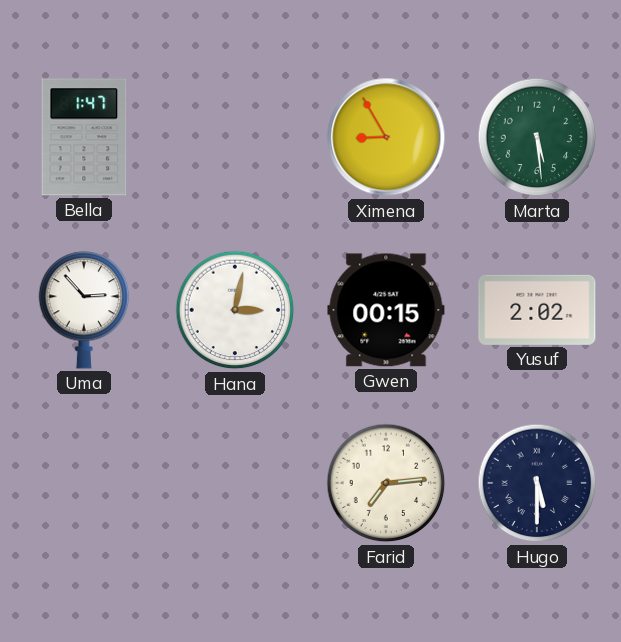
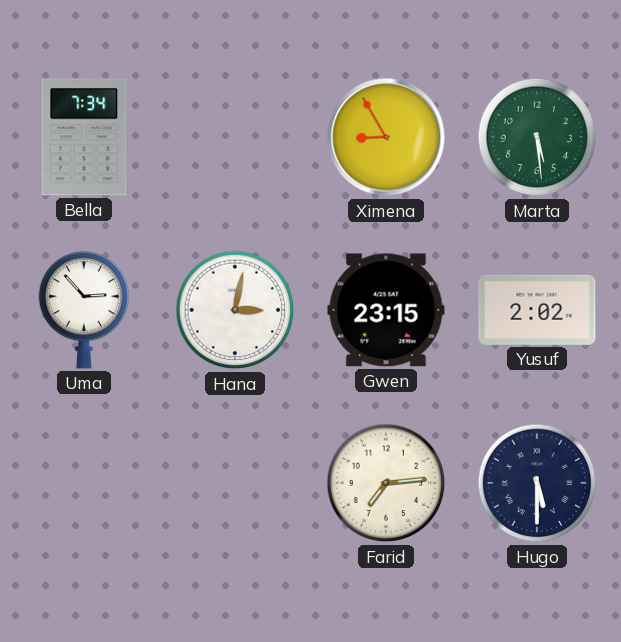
Bella: 1:47 -> 7:34
Gwen: 00:15 -> 23:15
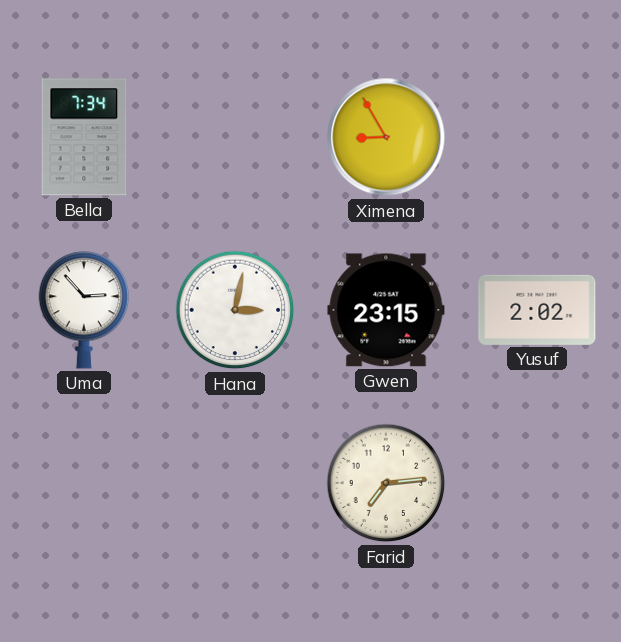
Marta: 5:29 -> none
Hugo: 5:30 -> none
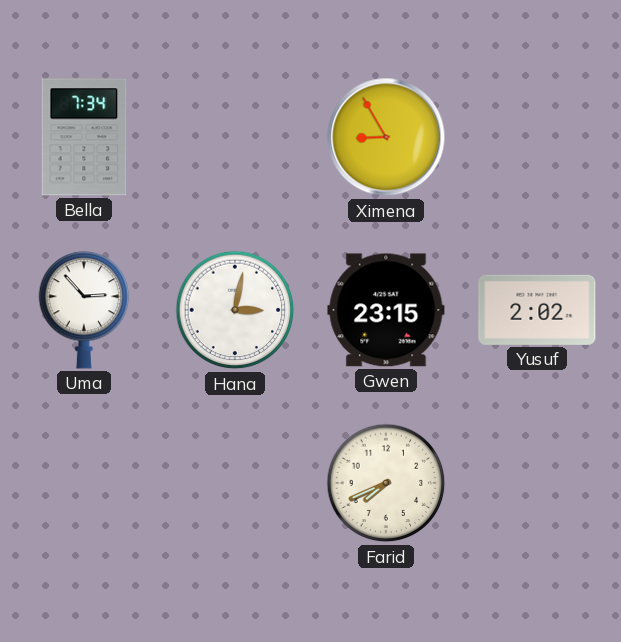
Farid: 7:14 -> 7:41
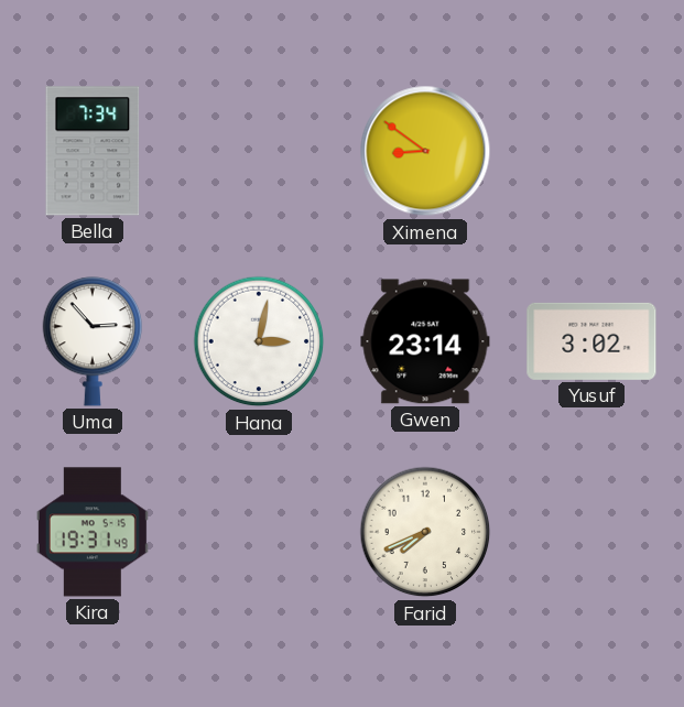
Ximena: 8:55 -> 8:51
Gwen: 23:15 -> 23:14
Yusuf: 2:02 -> 3:02
Kira: none -> 19:31
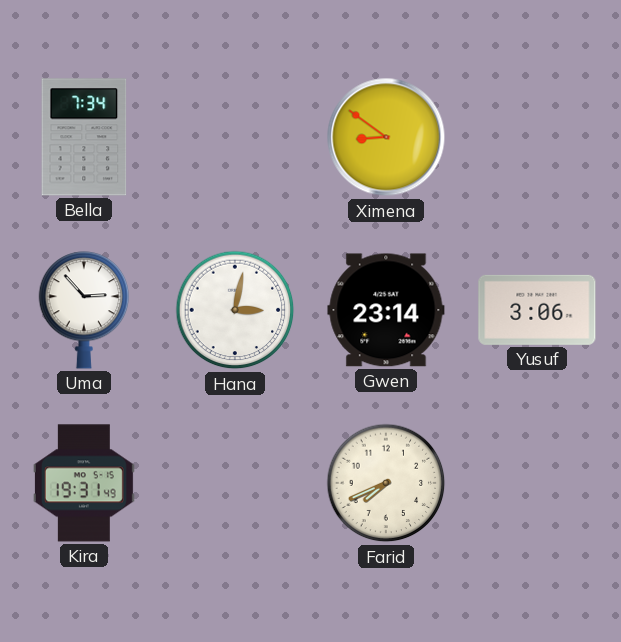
Yusuf: 3:02 -> 3:06
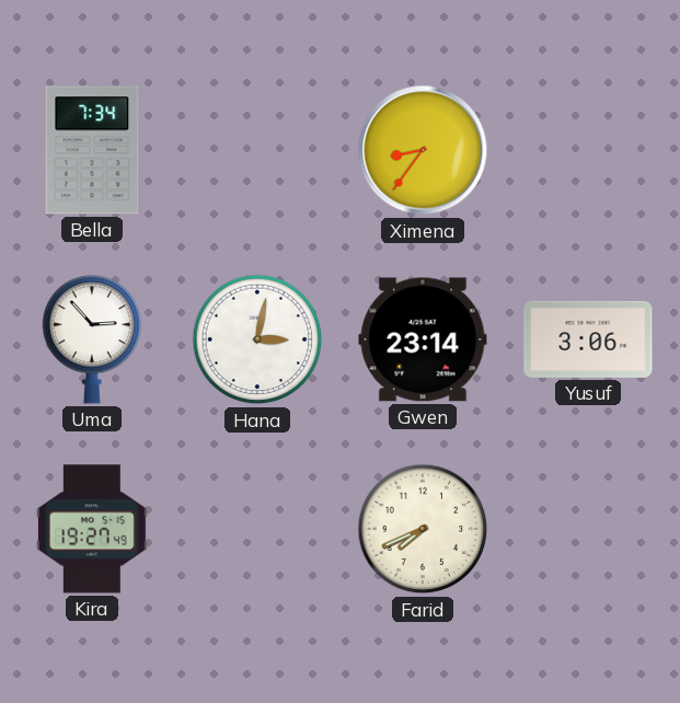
Ximena: 8:51 -> 8:36
Kira: 19:31 -> 19:27
